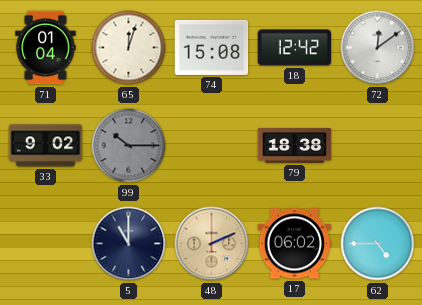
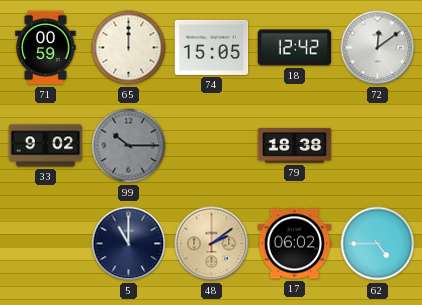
71: 01:04 -> 00:59
65: 12:03 -> 12:00
74: 15:08 -> 15:05
48: 2:11 -> 2:09
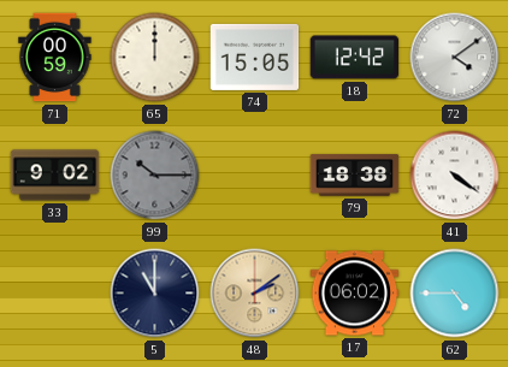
72: 12:09 -> 4:09
41: none -> 4:21
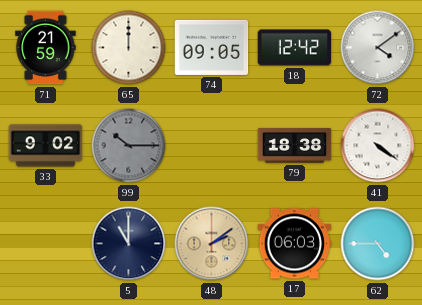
71: 00:59 -> 21:59
74: 15:05 -> 09:05
17: 06:02 -> 06:03
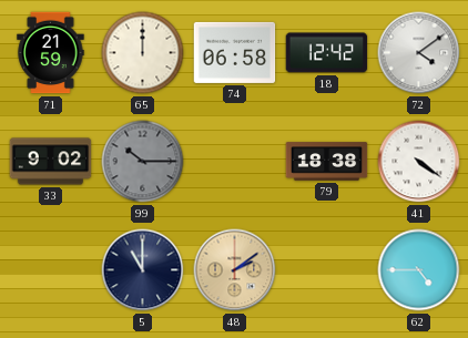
74: 09:05 -> 06:58
17: 06:03 -> none
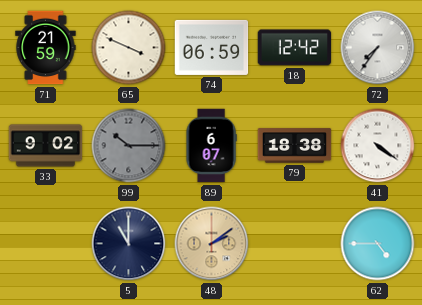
65: 12:00 -> 3:49
74: 06:58 -> 06:59
72: 4:09 -> 7:36
89: none -> 6:07
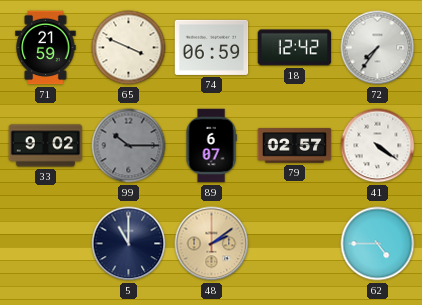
79: 18:38 -> 02:57
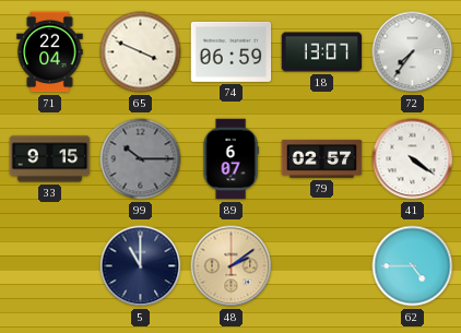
71: 21:59 -> 22:04
18: 12:42 -> 13:07
33: 9:02 -> 9:15
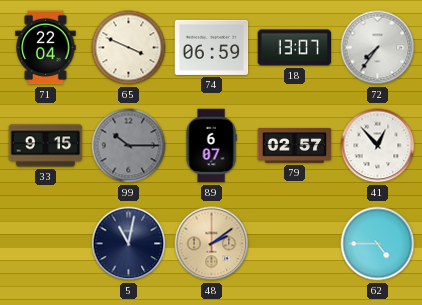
41: 4:21 -> 12:53
5: 11:00 -> 11:02
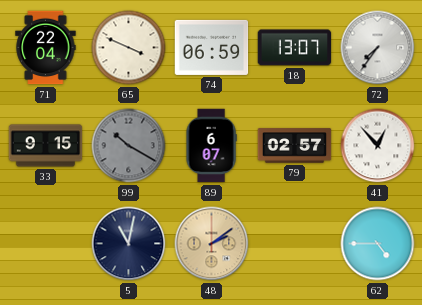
99: 10:15 -> 10:20
